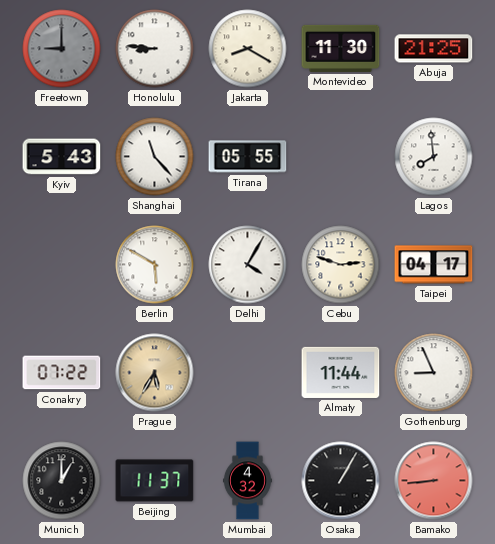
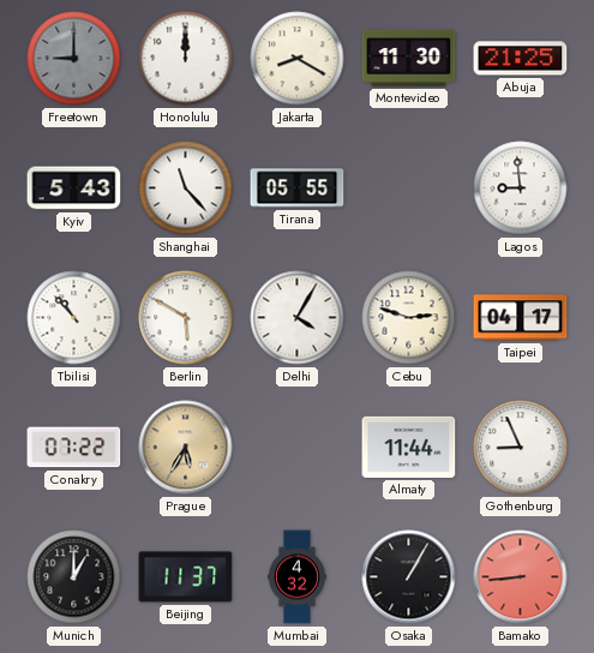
Honolulu: 8:46 -> 12:00
Lagos: 7:59 -> 8:59
Tbilisi: none -> 10:53
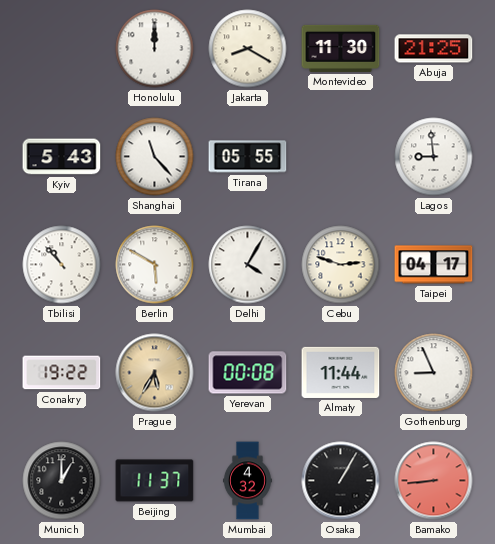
Freetown: 9:00 -> none
Conakry: 07:22 -> 19:22
Yerevan: none -> 00:08
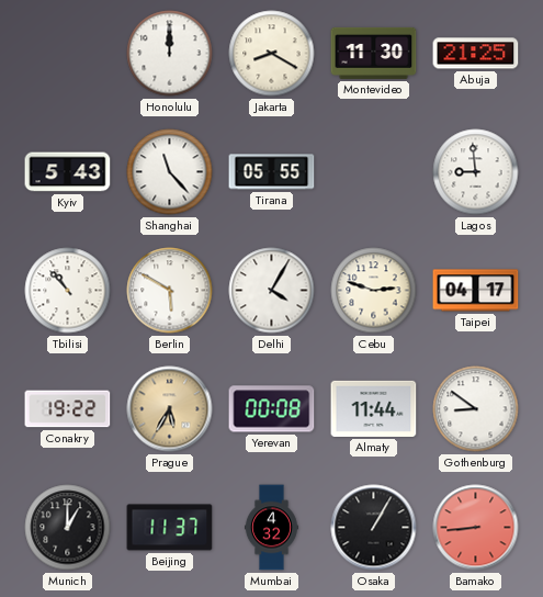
Gothenburg: 8:56 -> 8:51
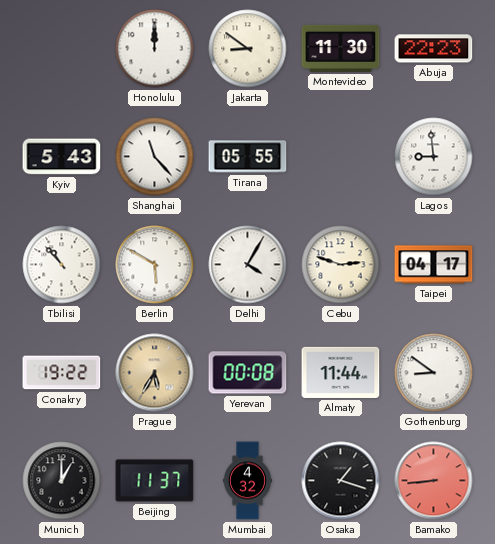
Jakarta: 8:20 -> 8:51
Abuja: 21:25 -> 22:23
Osaka: 1:05 -> 1:18
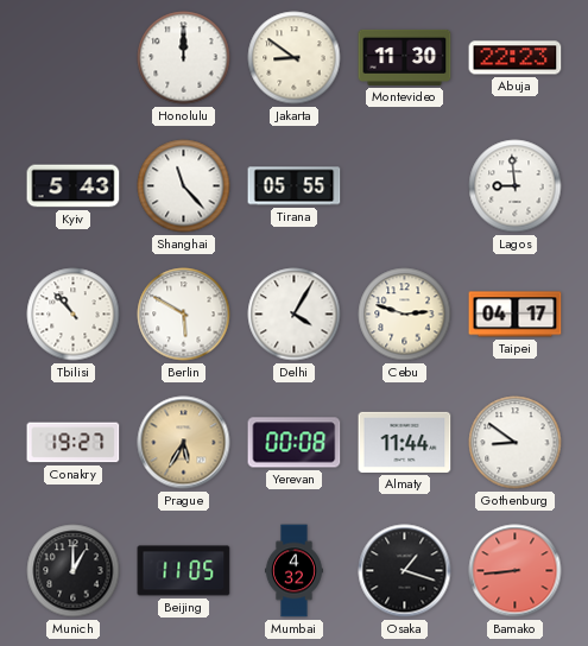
Conakry: 19:22 -> 19:27
Beijing: 11:37 -> 11:05
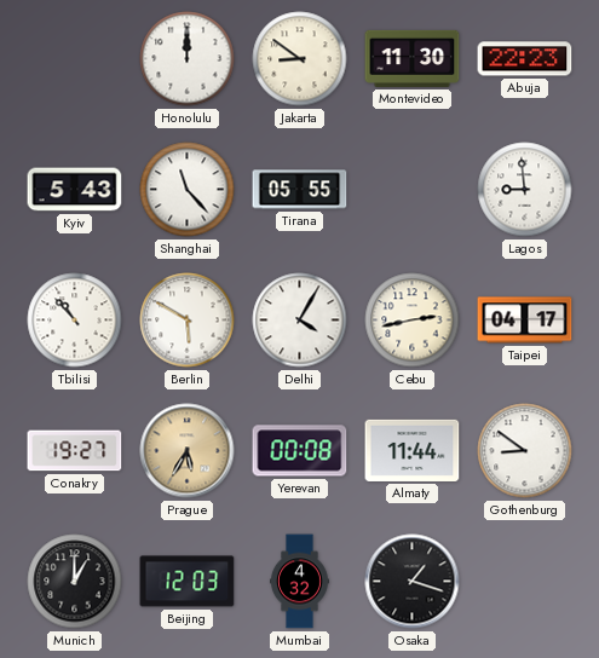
Cebu: 2:48 -> 2:43
Beijing: 11:05 -> 12:03
Bamako: 8:44 -> none
